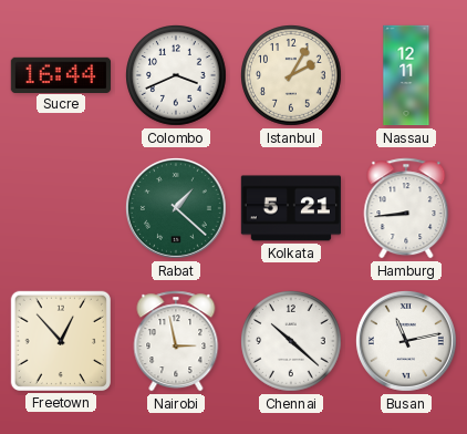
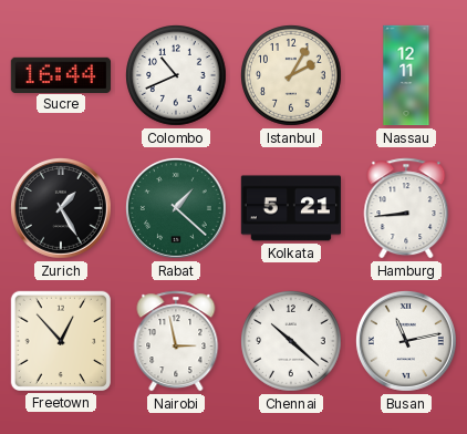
Colombo: 3:41 -> 10:41
Zurich: none -> 1:25
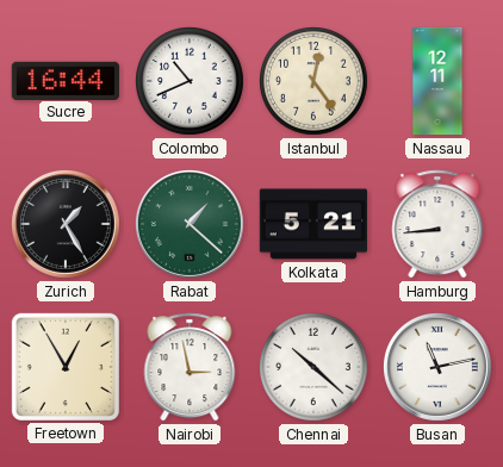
Istanbul: 2:05 -> 12:24
Freetown: 12:53 -> 12:55
